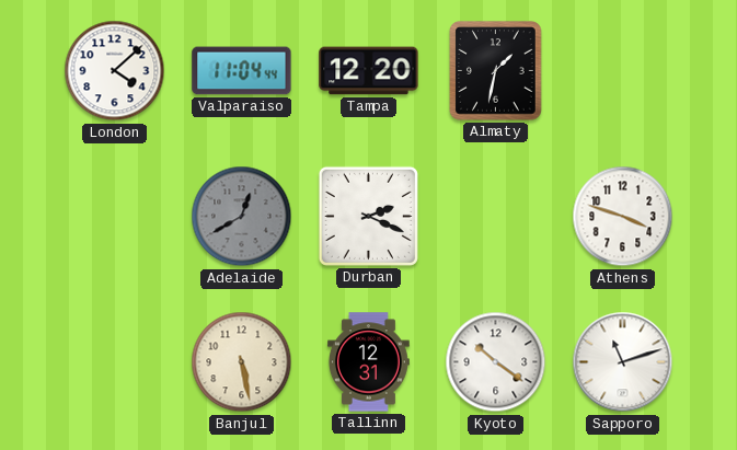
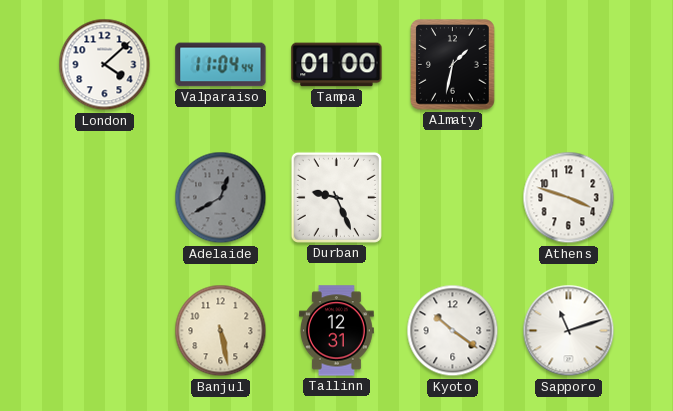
Tampa: 12:20 -> 01:00
Durban: 2:19 -> 9:26
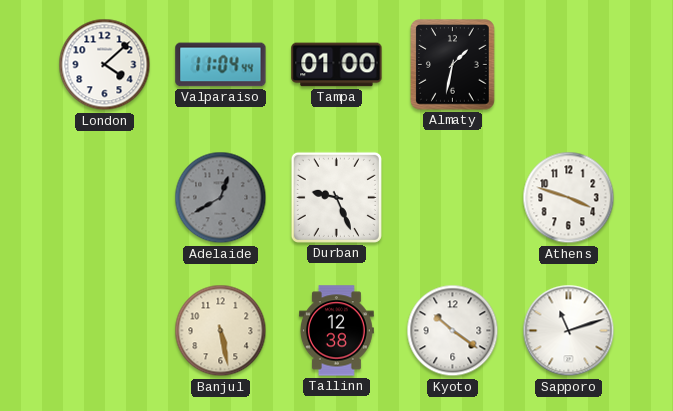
Tallinn: 12:31 -> 12:38
